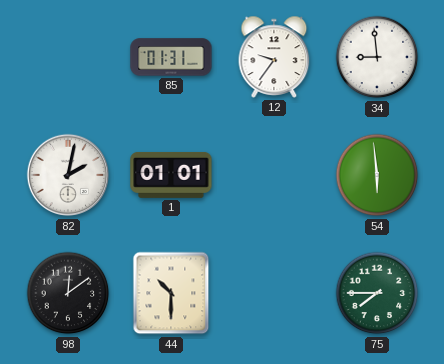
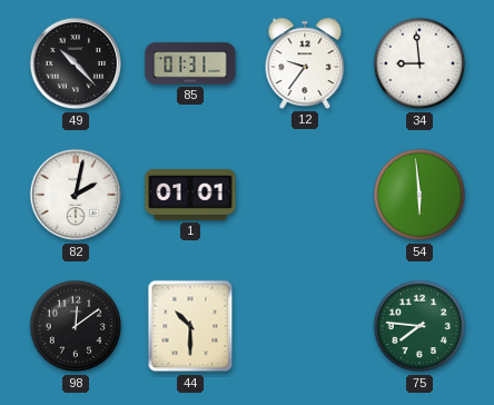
49: none -> 10:23
75: 7:45 -> 7:46
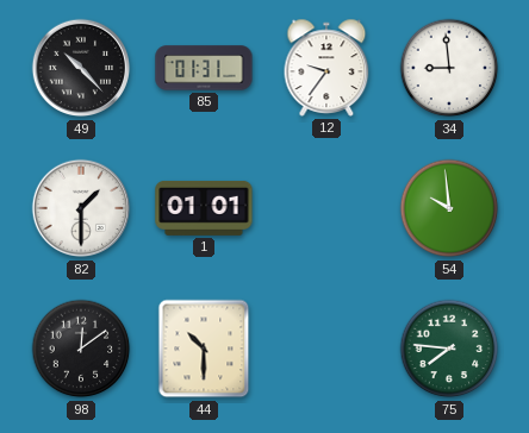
82: 2:02 -> 1:30
54: 5:59 -> 9:59
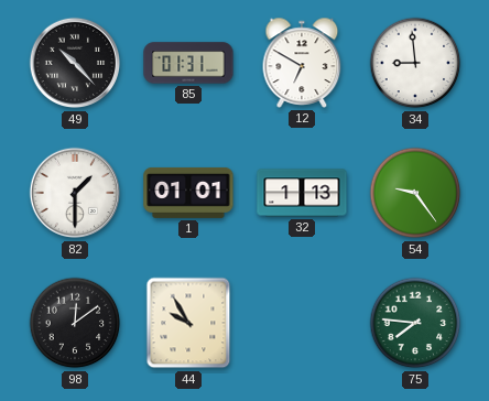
12: 9:36 -> 6:50
32: none -> 1:13
54: 9:59 -> 9:24
44: 10:30 -> 9:55
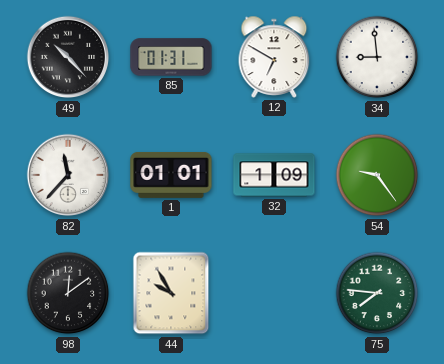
82: 1:30 -> 11:37
32: 1:13 -> 1:09
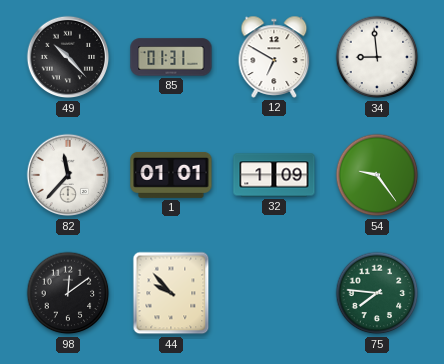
44: 9:55 -> 9:53
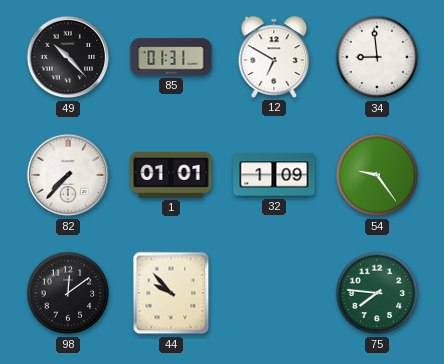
82: 11:37 -> 7:37
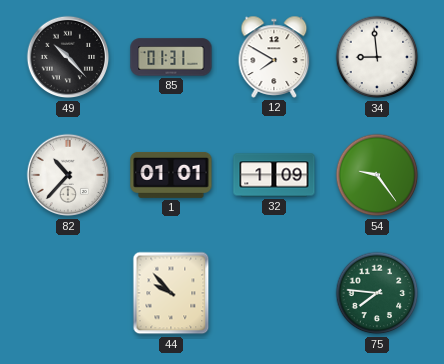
12: 6:50 -> 7:50
82: 7:37 -> 10:37
98: 12:09 -> none
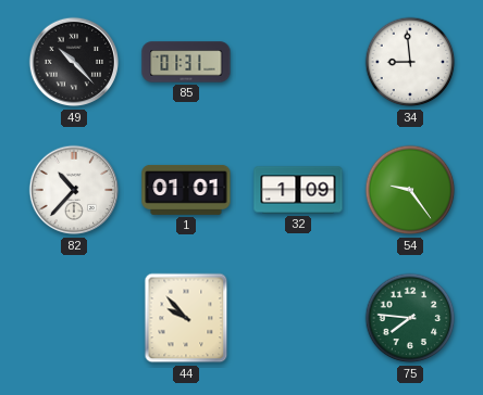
12: 7:50 -> none
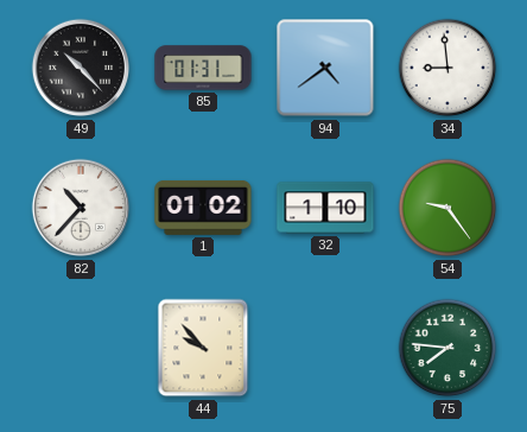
94: none -> 4:39
1: 01:01 -> 01:02
32: 1:09 -> 1:10
